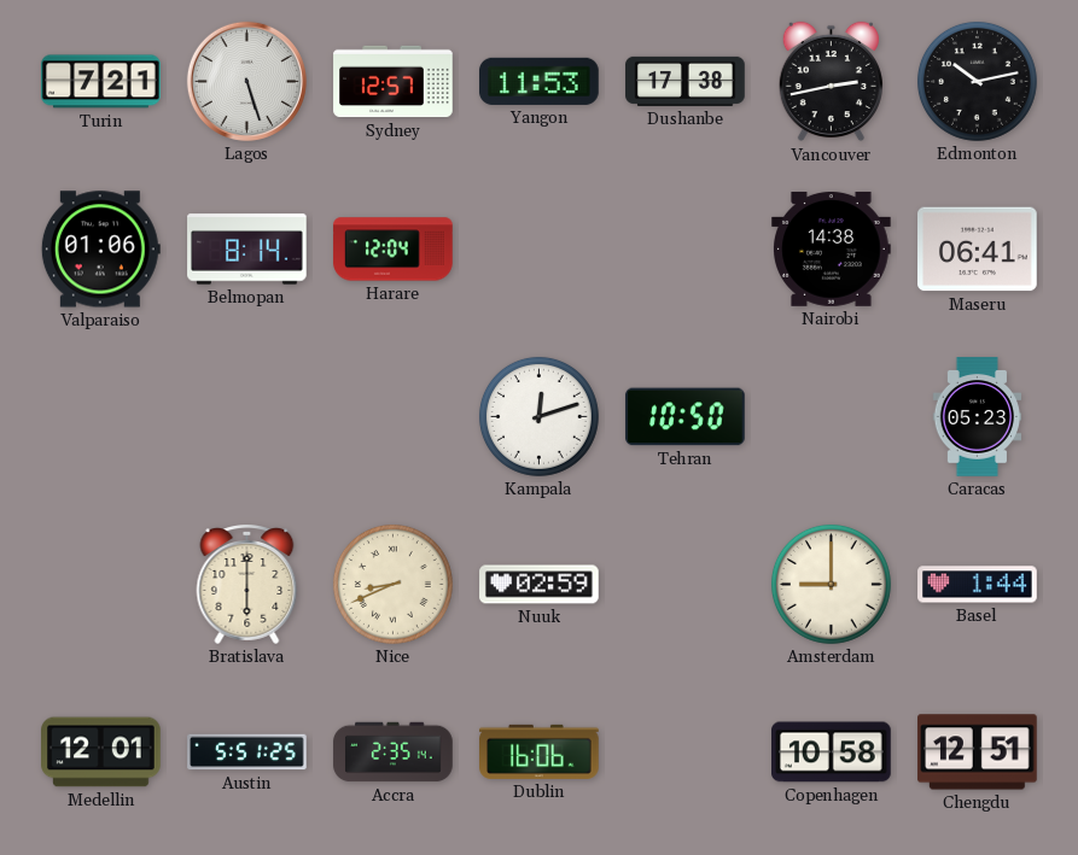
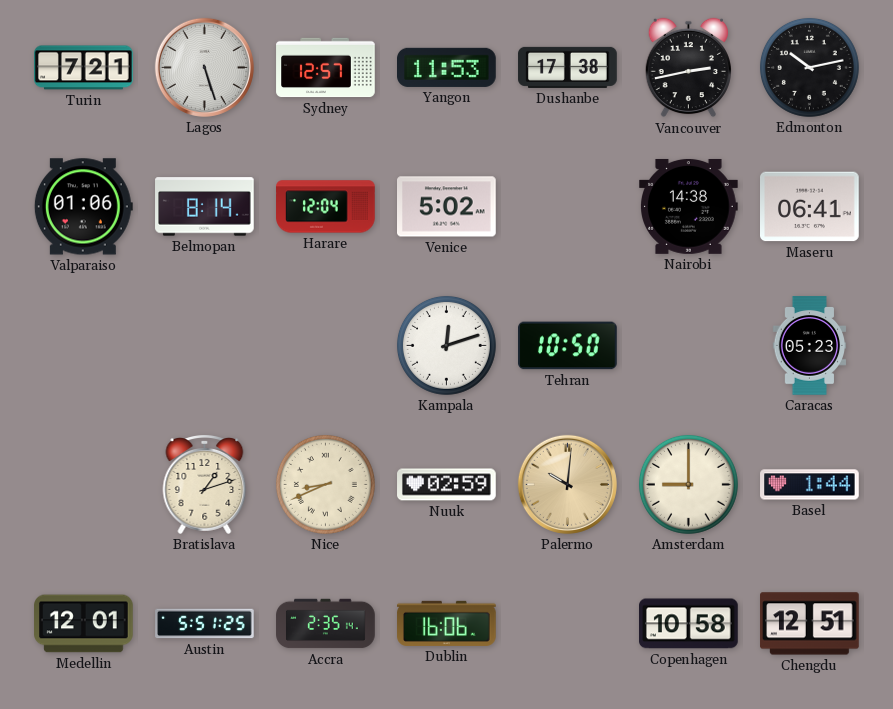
Venice: none -> 5:02
Bratislava: 6:00 -> 1:12
Palermo: none -> 10:01
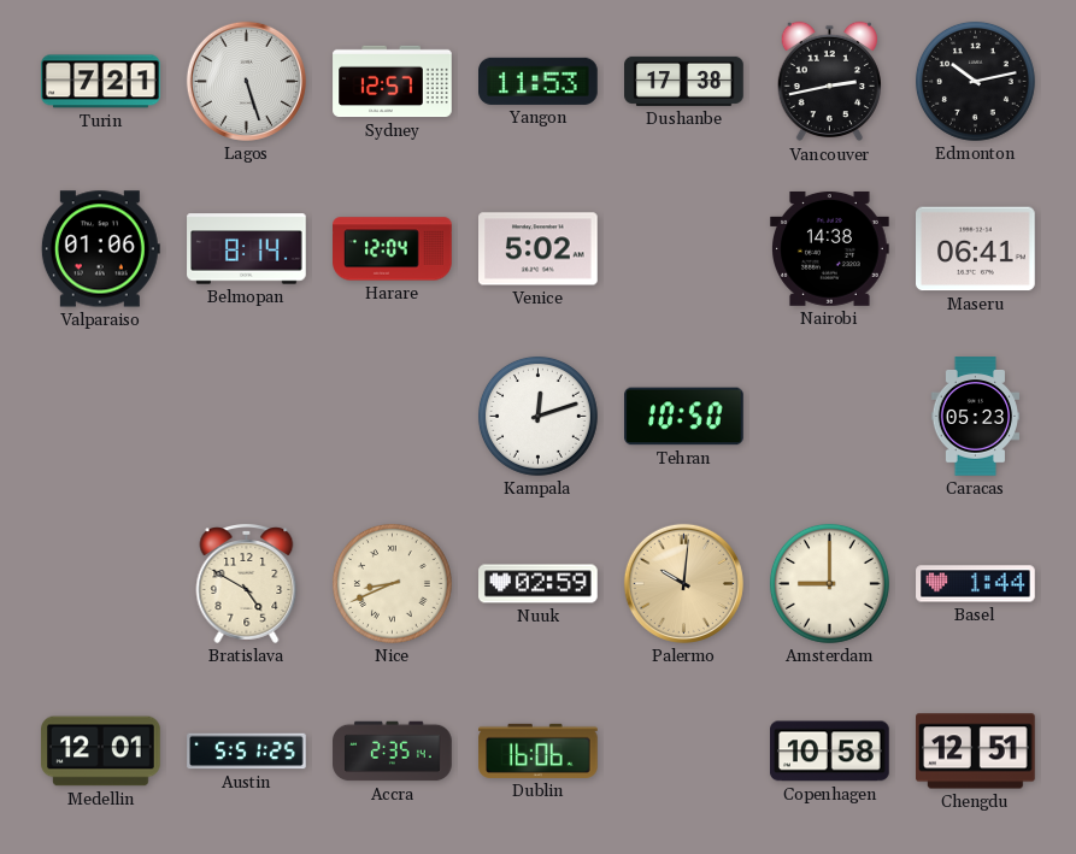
Bratislava: 1:12 -> 4:50
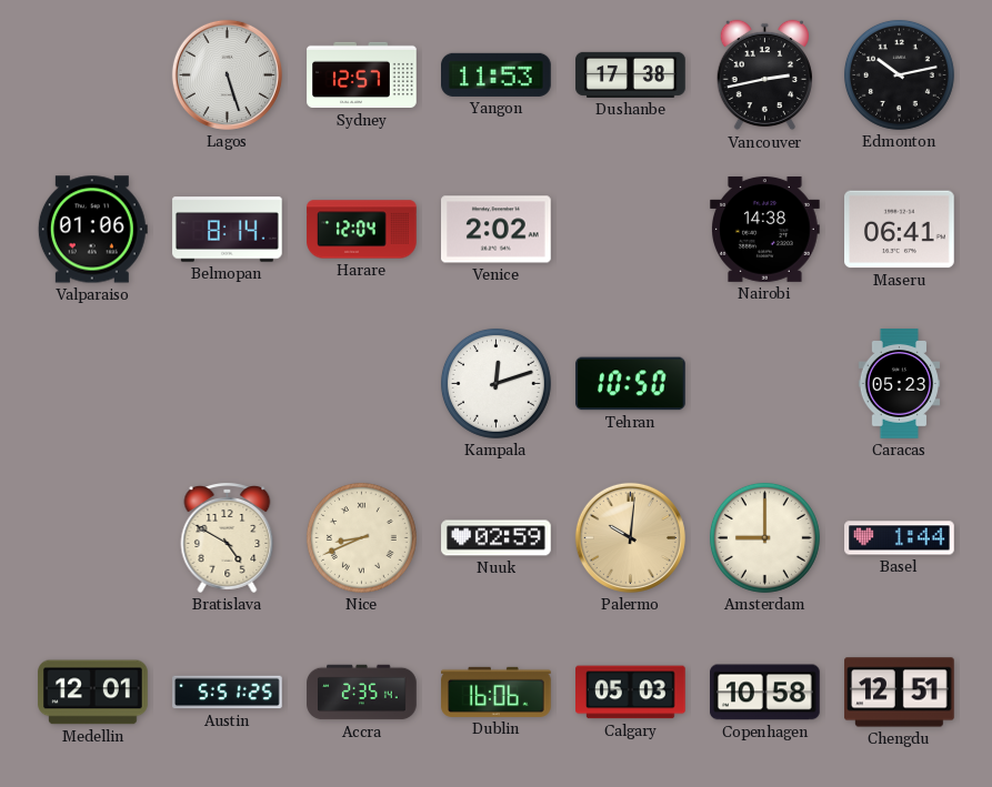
Turin: 7:21 -> none
Venice: 5:02 -> 2:02
Calgary: none -> 05:03
